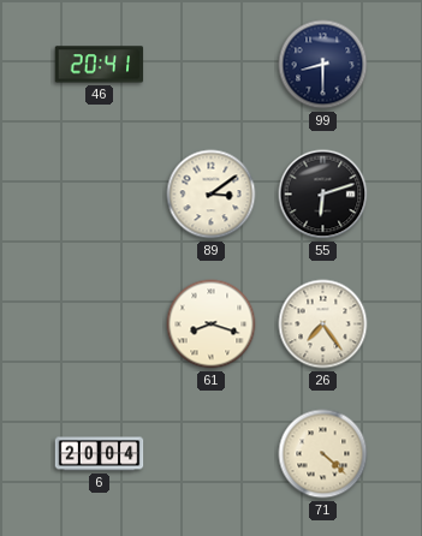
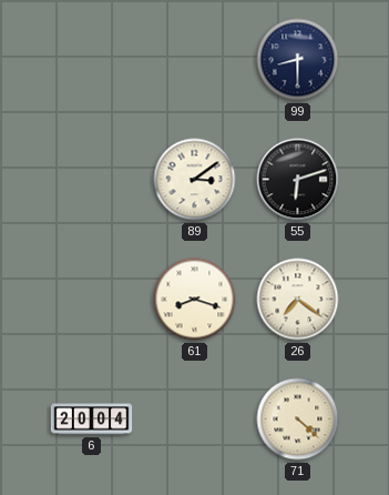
46: 20:41 -> none
26: 7:24 -> 7:21
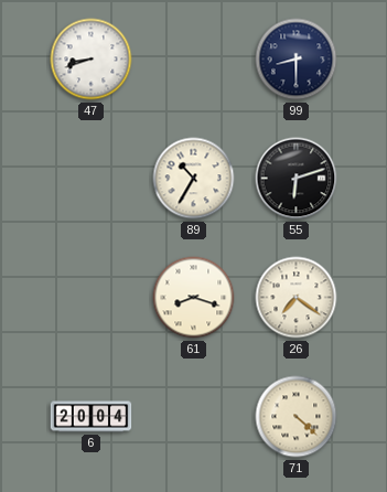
47: none -> 8:42
89: 3:09 -> 10:35
